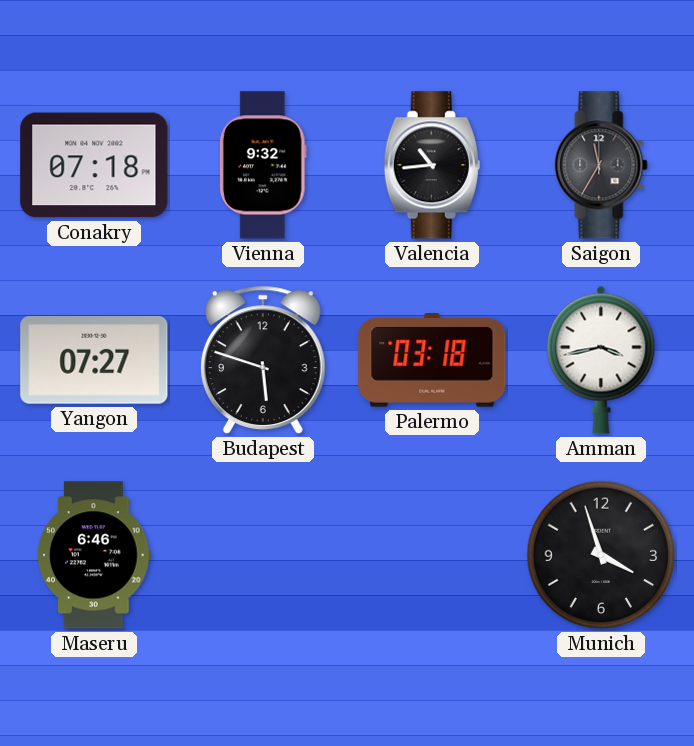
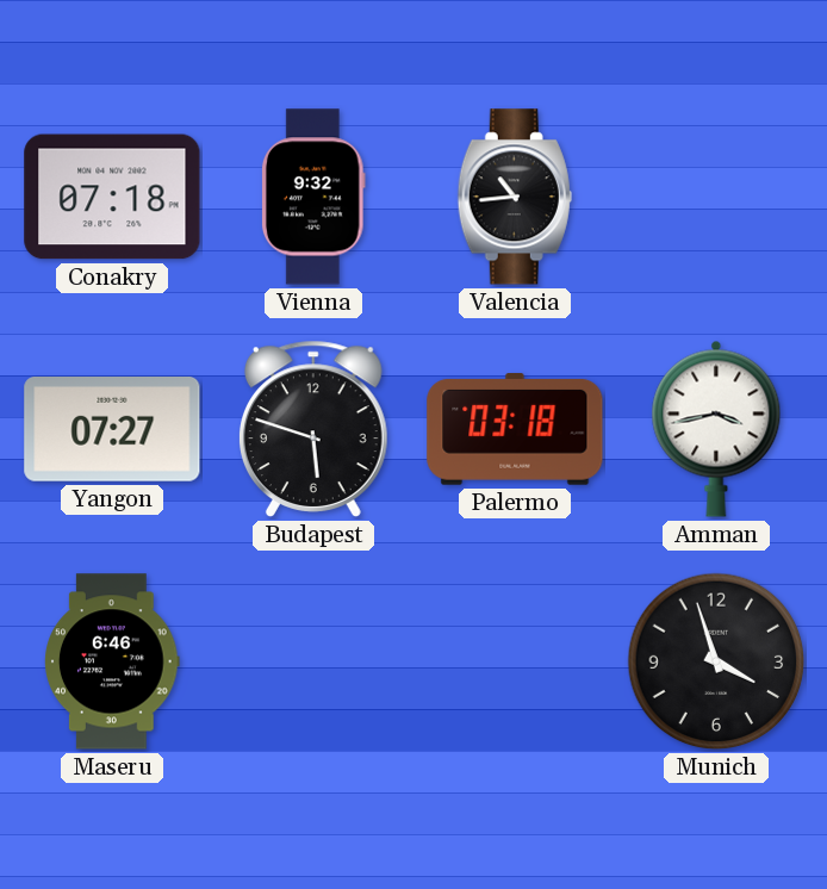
Saigon: 11:35 -> none
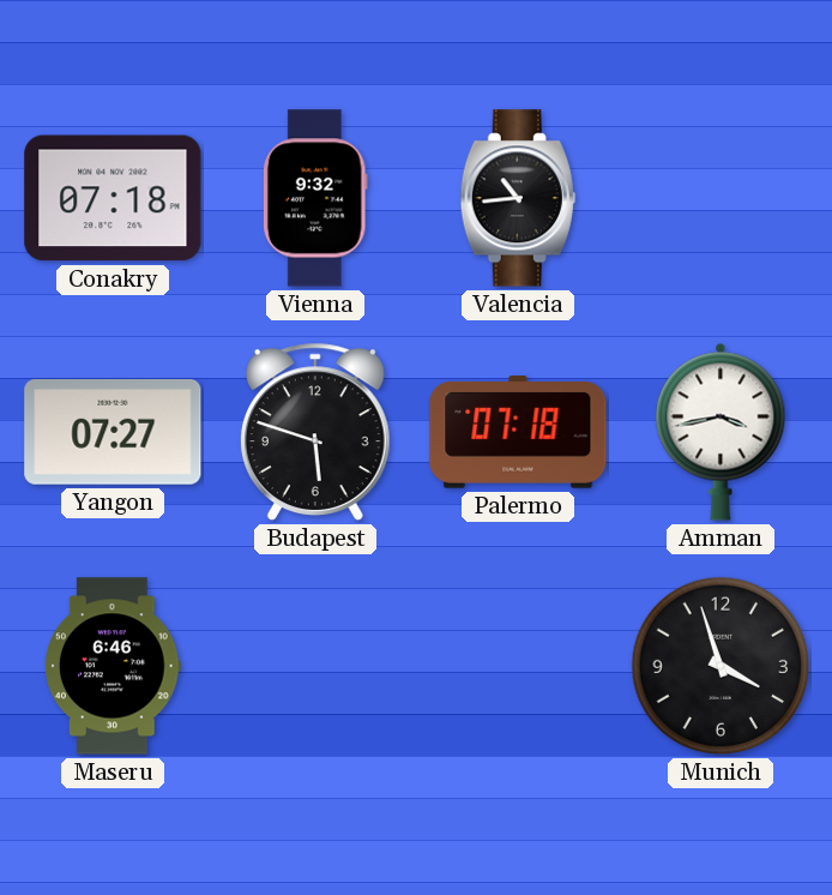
Palermo: 03:18 -> 07:18
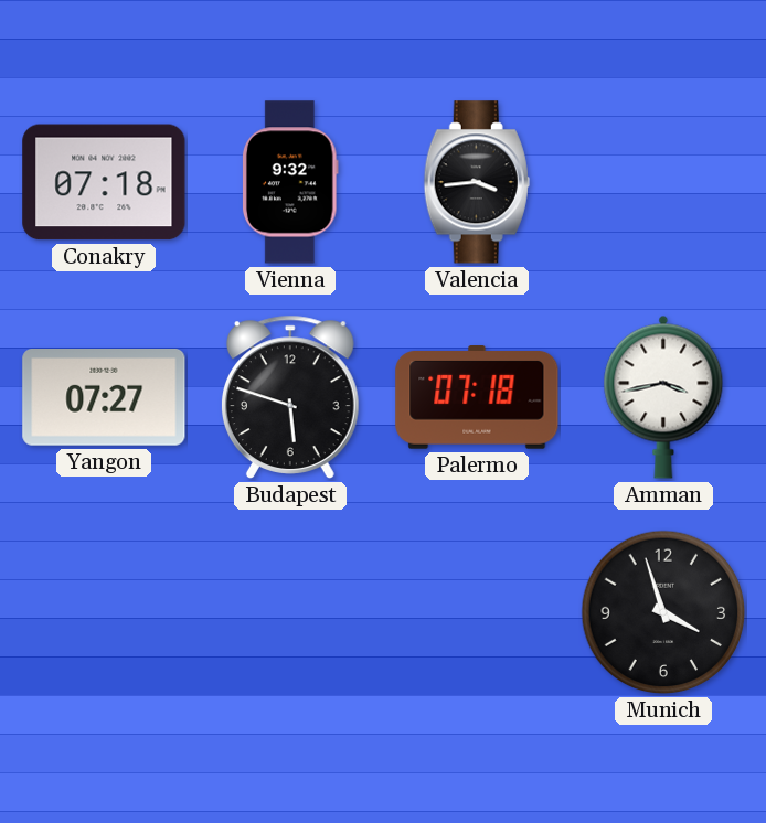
Valencia: 10:44 -> 3:44
Maseru: 6:46 -> none
